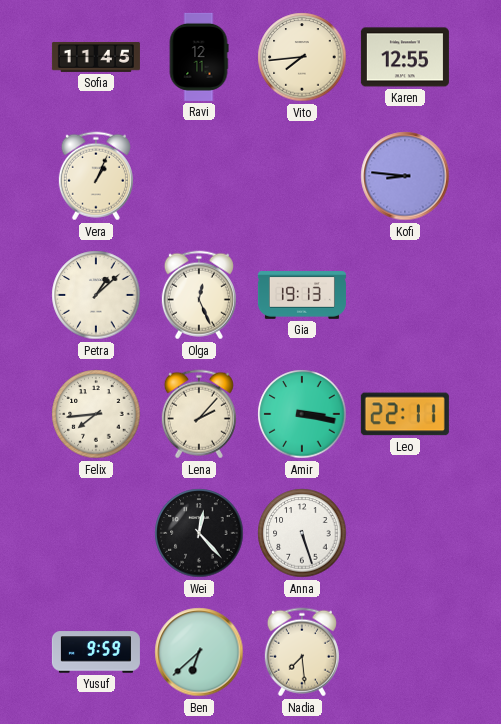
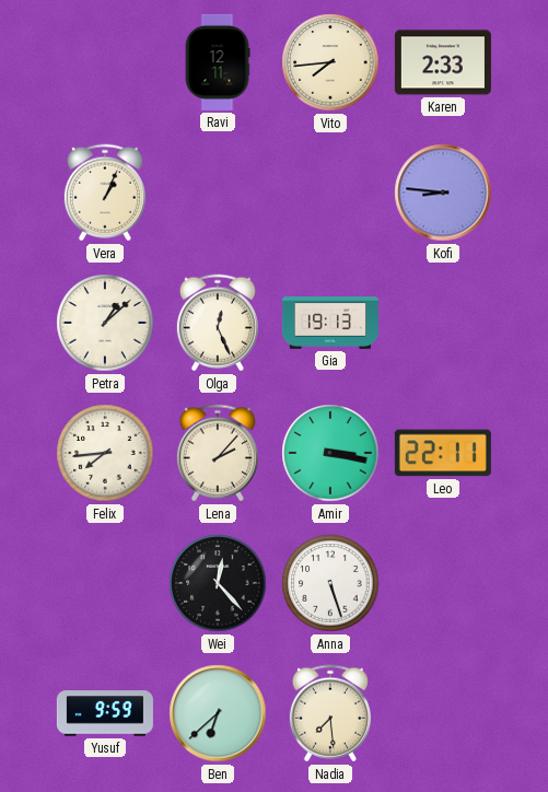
Sofia: 11:45 -> none
Karen: 12:55 -> 2:33
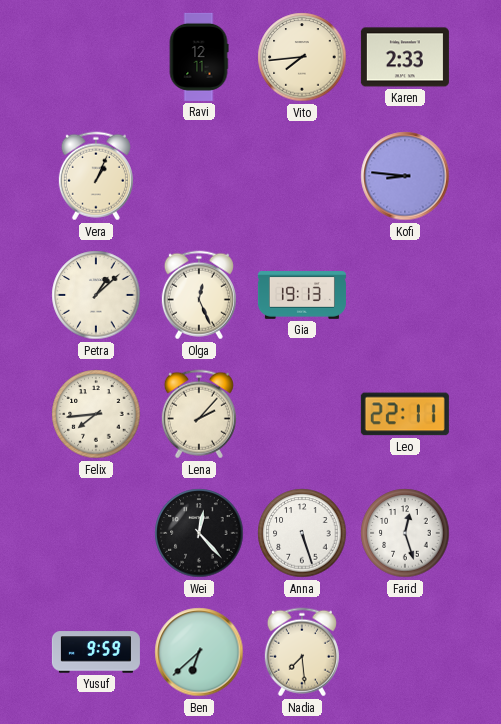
Amir: 3:17 -> none
Farid: none -> 12:27
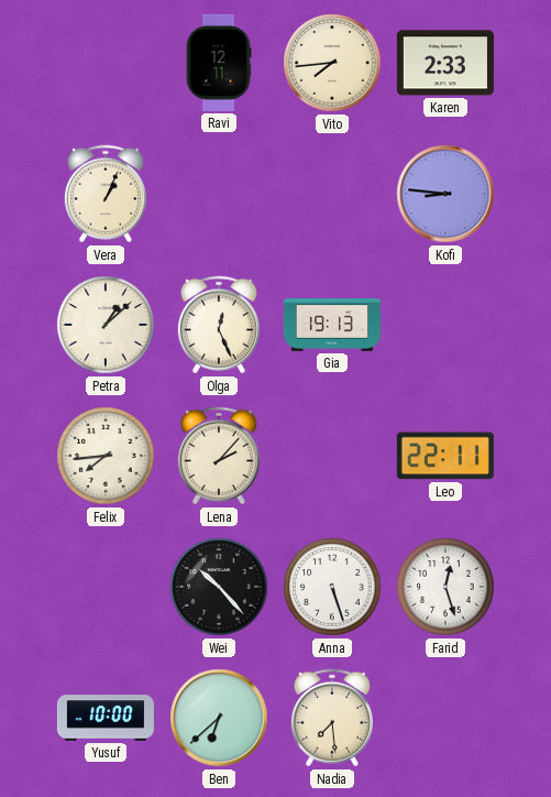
Wei: 12:23 -> 10:23
Yusuf: 9:59 -> 10:00
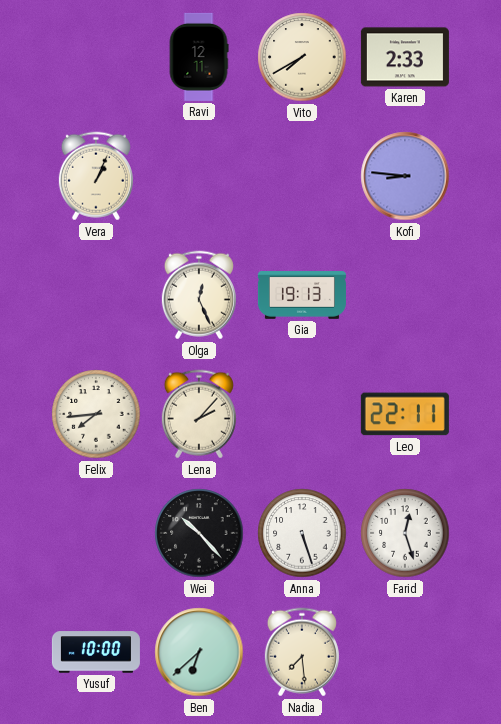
Vito: 7:44 -> 7:40
Petra: 1:08 -> none
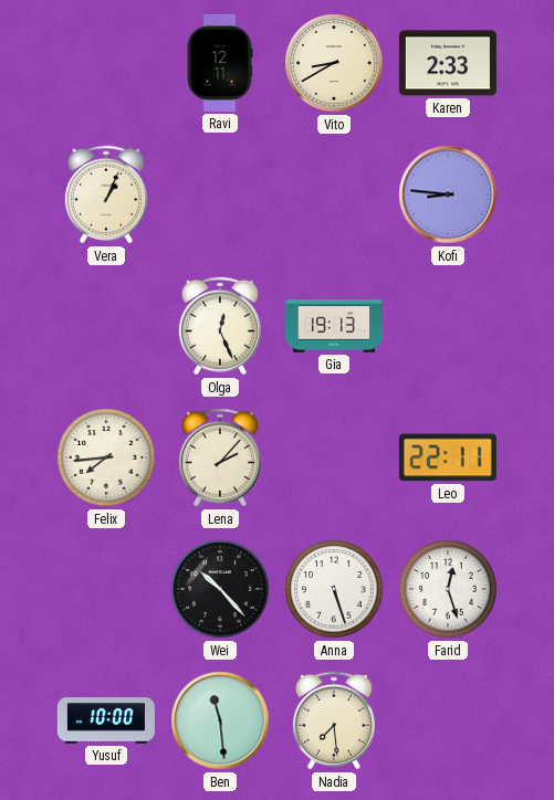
Vito: 7:40 -> 8:40
Ben: 6:38 -> 11:29
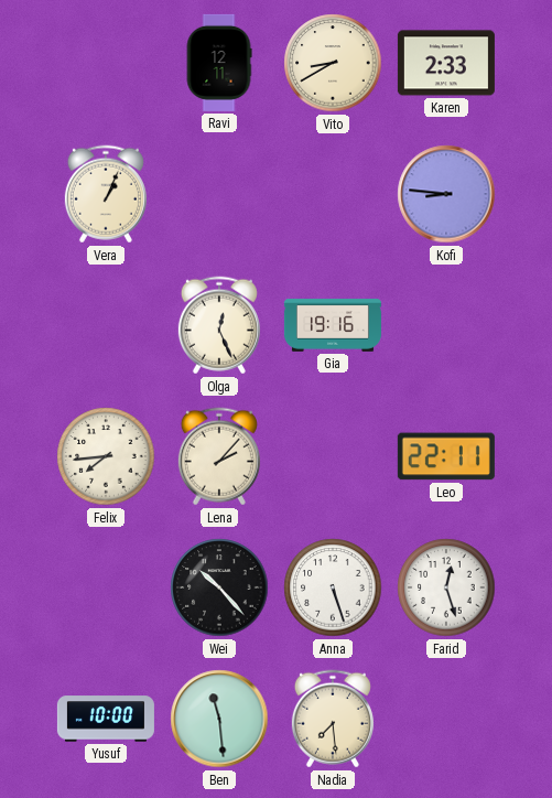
Gia: 19:13 -> 19:16
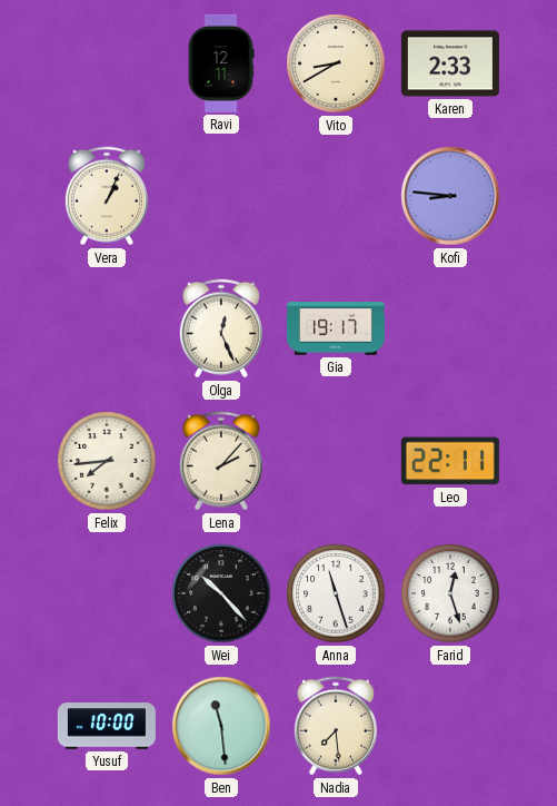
Gia: 19:16 -> 19:17
Anna: 5:27 -> 11:27
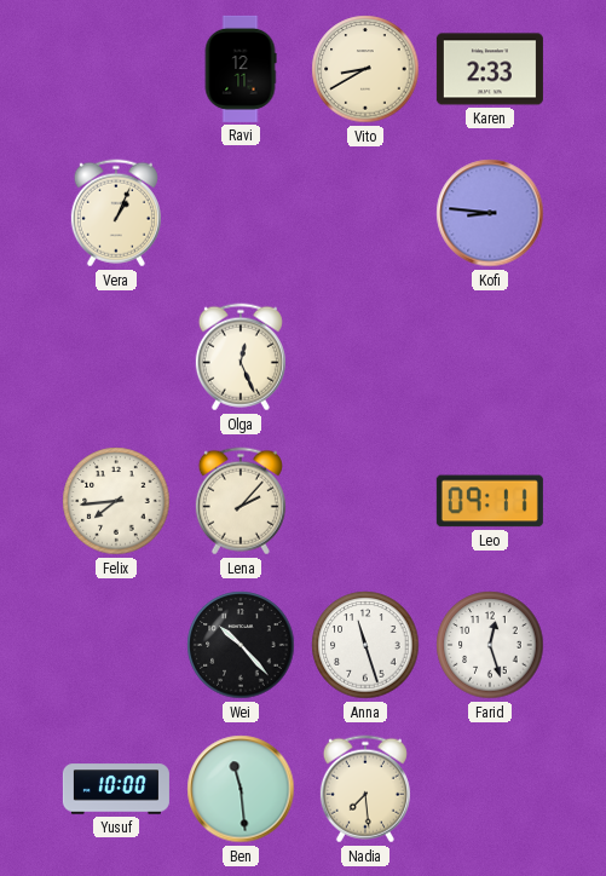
Gia: 19:17 -> none
Leo: 22:11 -> 09:11
